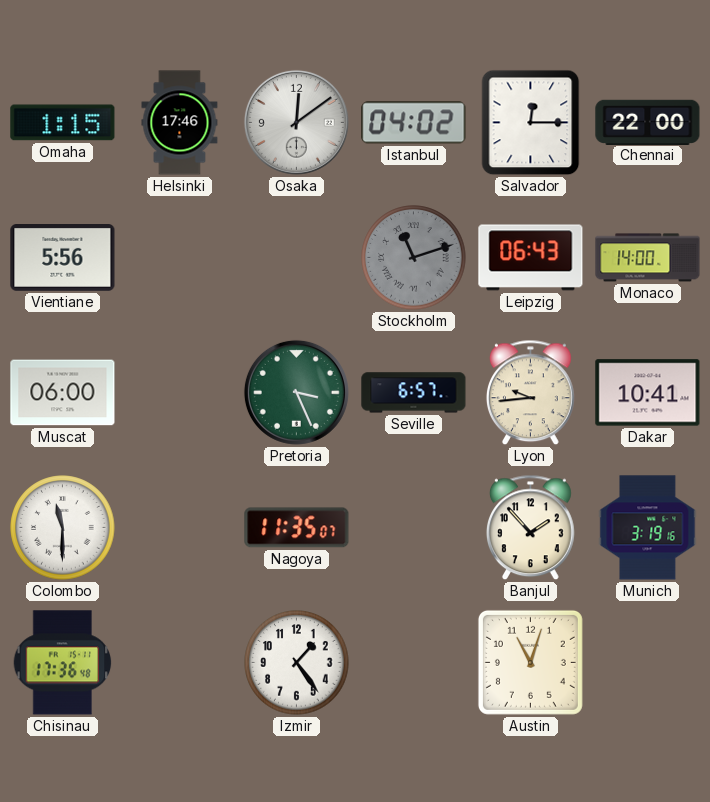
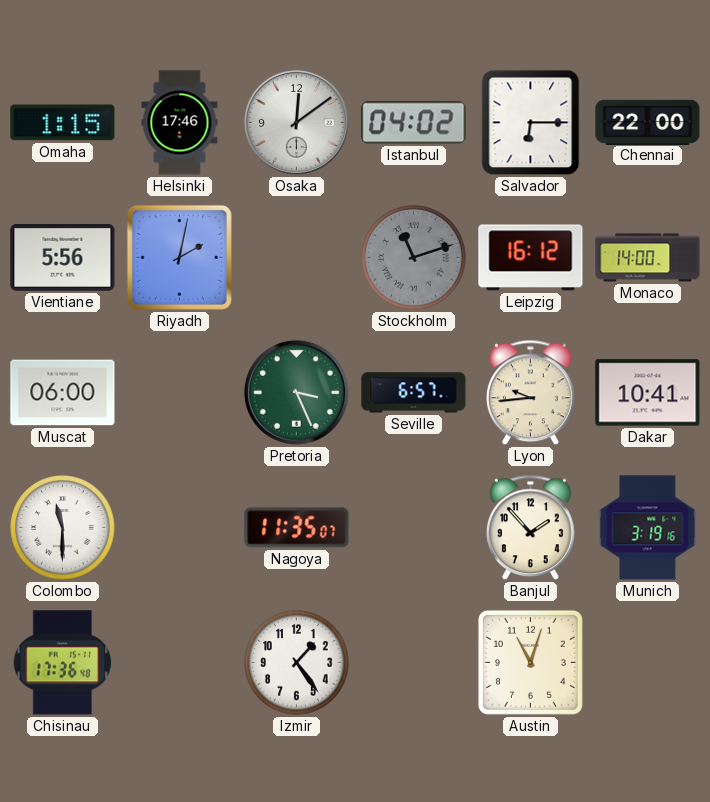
Salvador: 12:15 -> 6:15
Riyadh: none -> 2:02
Leipzig: 06:43 -> 16:12
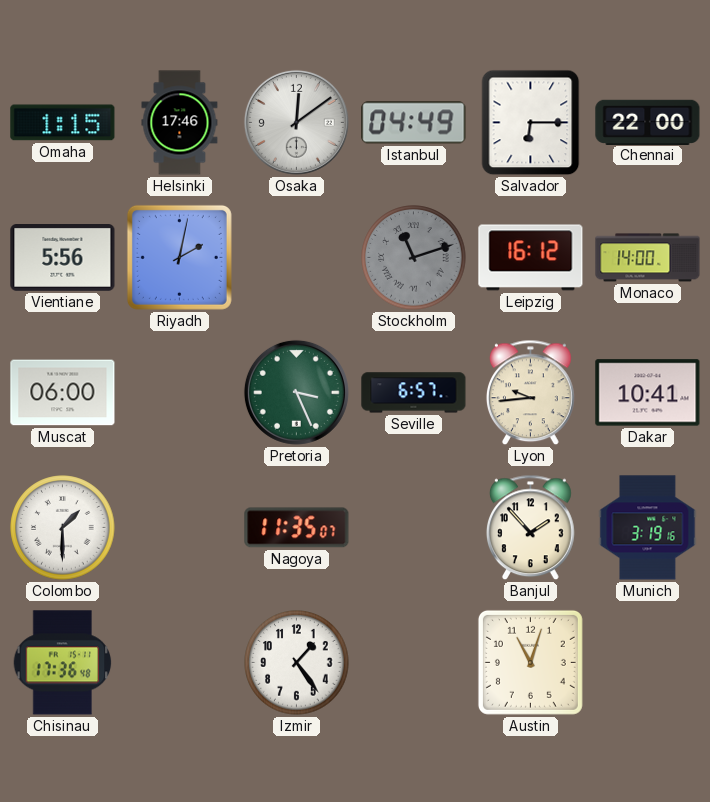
Istanbul: 04:02 -> 04:49
Colombo: 11:30 -> 1:30
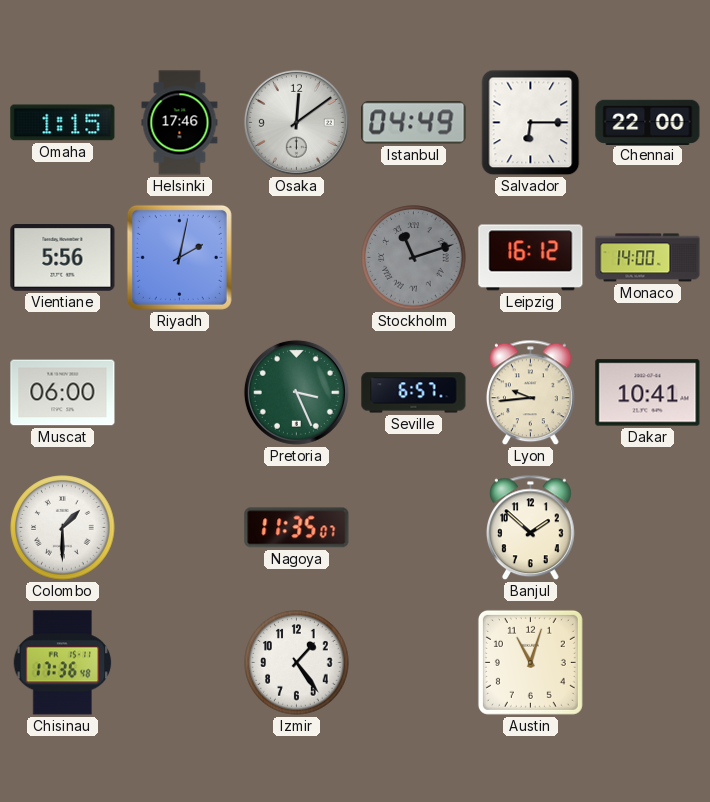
Banjul: 1:53 -> 1:52
Munich: 3:19 -> none
